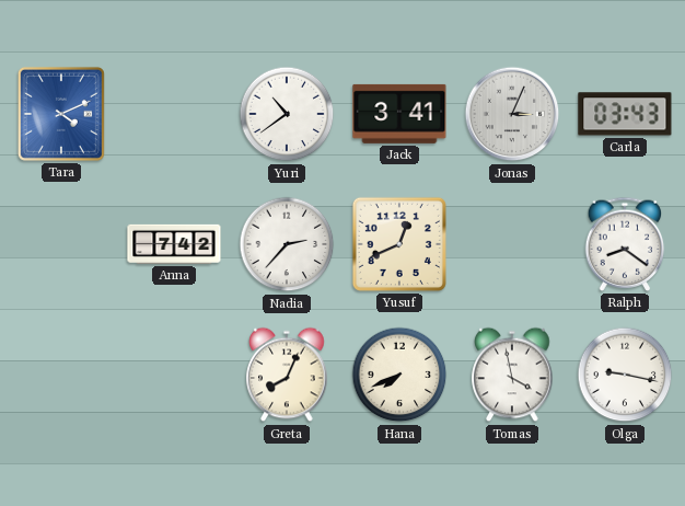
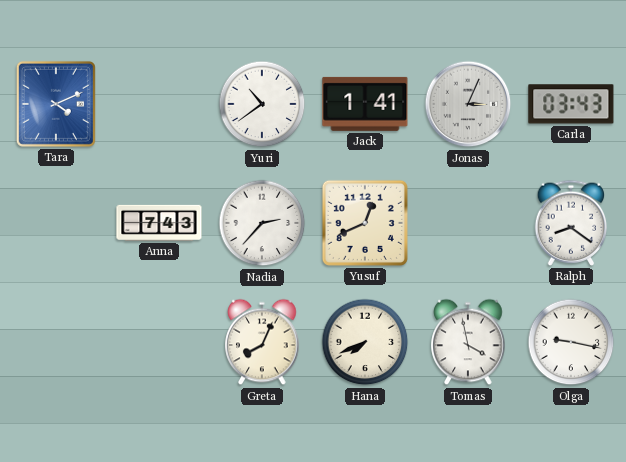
Jack: 3:41 -> 1:41
Anna: 7:42 -> 7:43
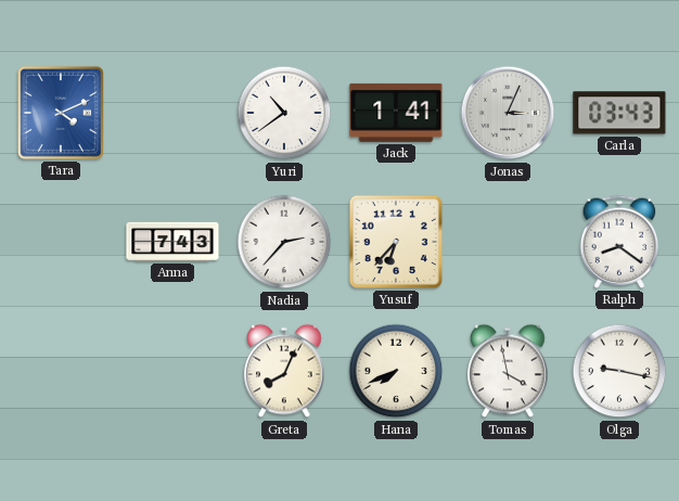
Yusuf: 12:41 -> 6:37
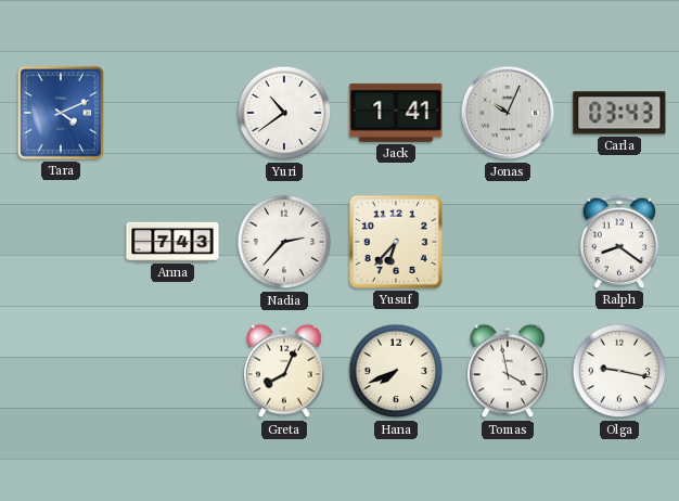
Jonas: 3:04 -> 10:04
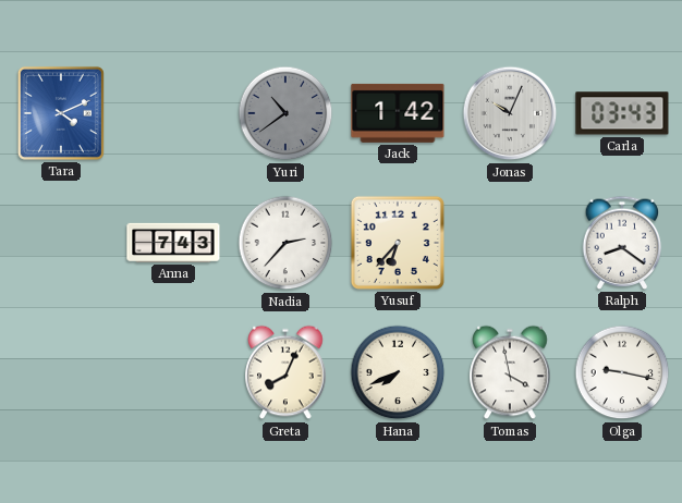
Yuri dial: white -> grey
Jack: 1:41 -> 1:42
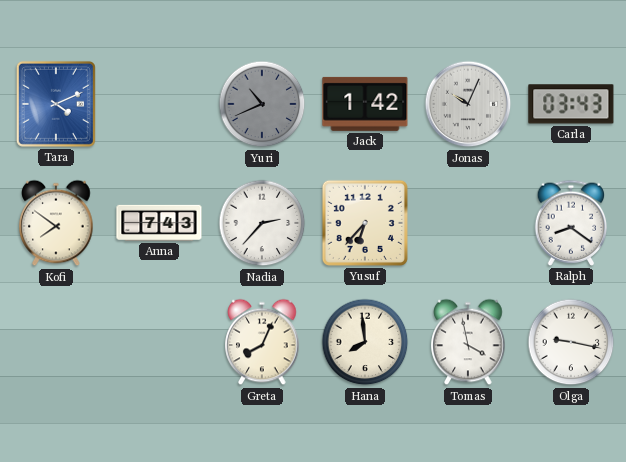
Yuri: 10:39 -> 10:41
Kofi: none -> 7:51
Hana: 7:41 -> 7:59
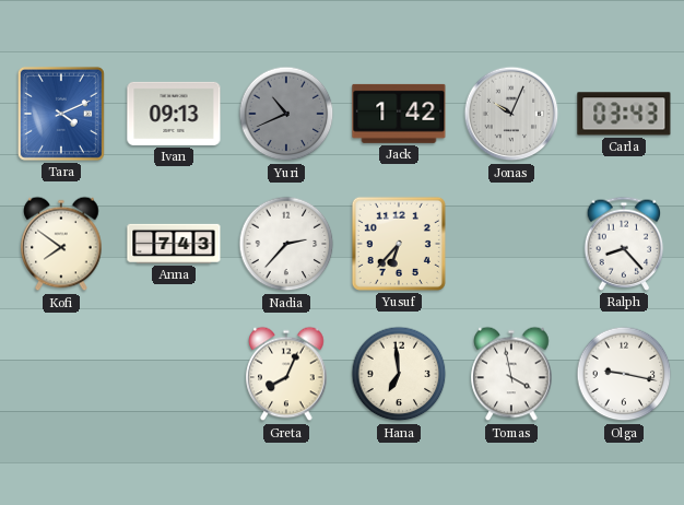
Ivan: none -> 09:13
Ralph: 8:21 -> 8:23
Hana: 7:59 -> 6:59
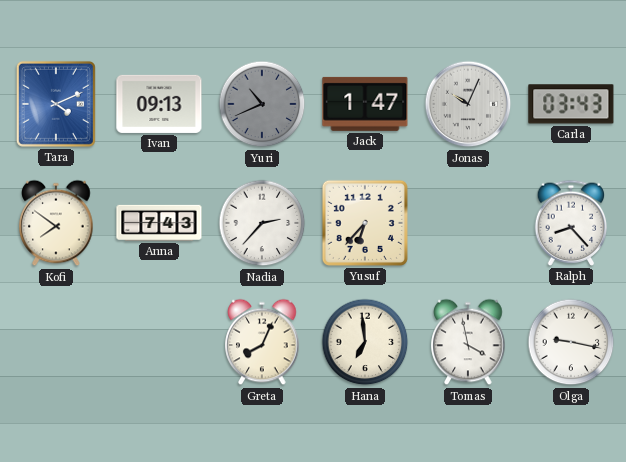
Jack: 1:42 -> 1:47
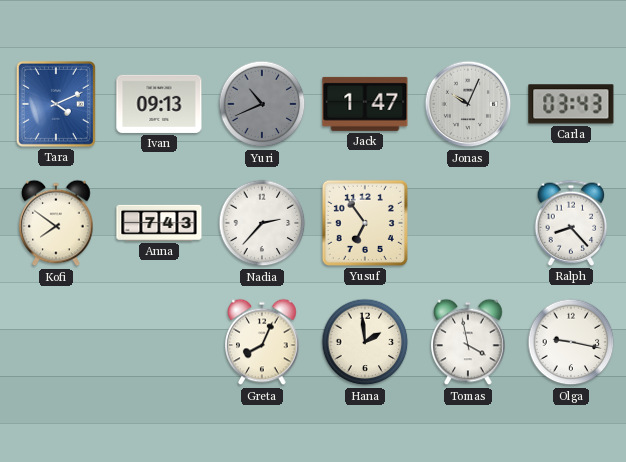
Yusuf: 6:37 -> 6:54
Hana: 6:59 -> 1:59
